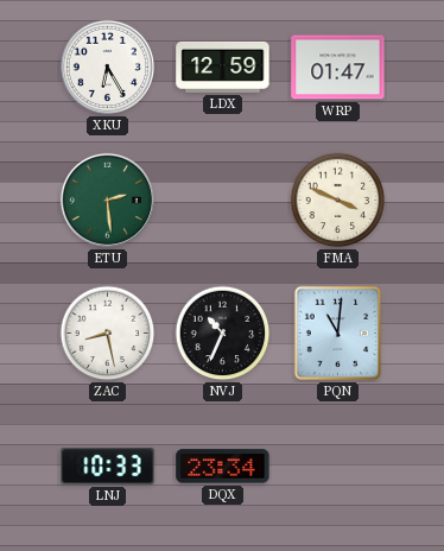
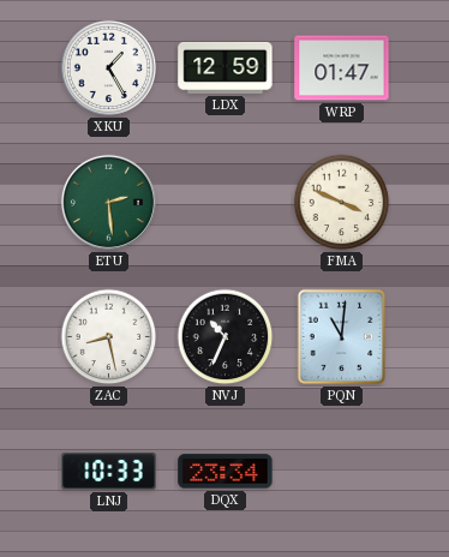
XKU: 6:25 -> 1:25
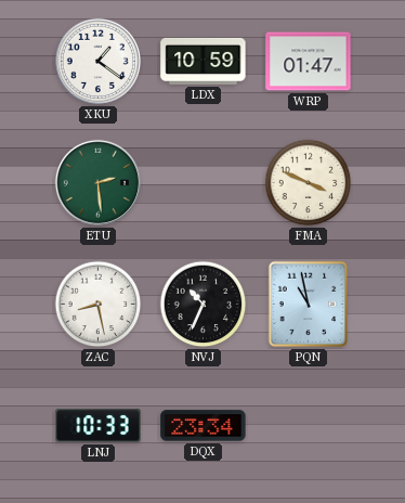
XKU: 1:25 -> 1:21
LDX: 12:59 -> 10:59
PQN: 11:01 -> 10:58
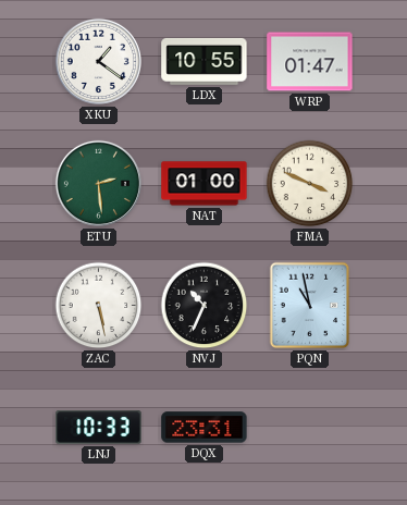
LDX: 10:59 -> 10:55
NAT: none -> 01:00
ZAC: 8:28 -> 5:28
DQX: 23:34 -> 23:31
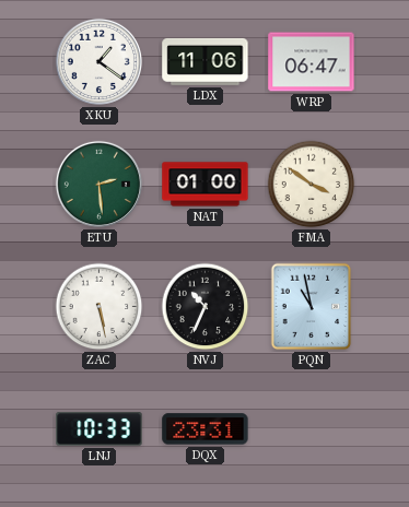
LDX: 10:55 -> 11:06
WRP: 01:47 -> 06:47
FMA: 3:49 -> 3:51
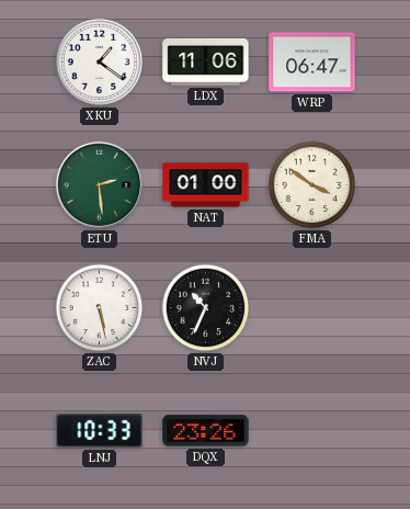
PQN: 10:58 -> none
DQX: 23:31 -> 23:26
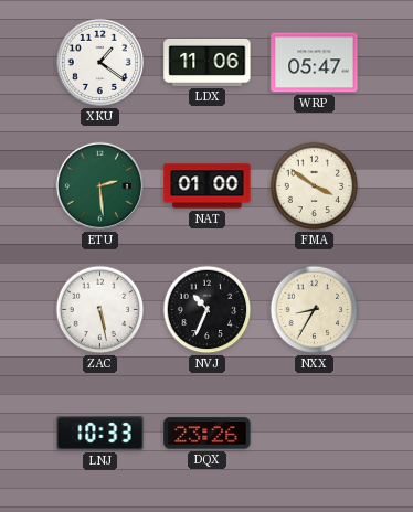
WRP: 06:47 -> 05:47
NXX: none -> 8:35
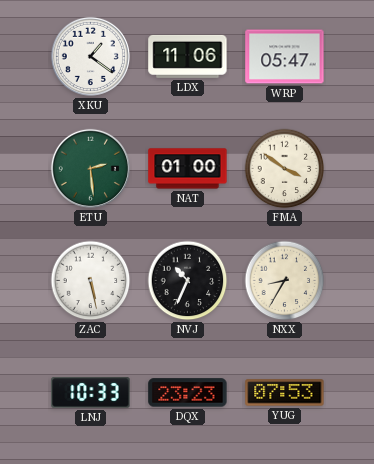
DQX: 23:26 -> 23:23
YUG: none -> 07:53
